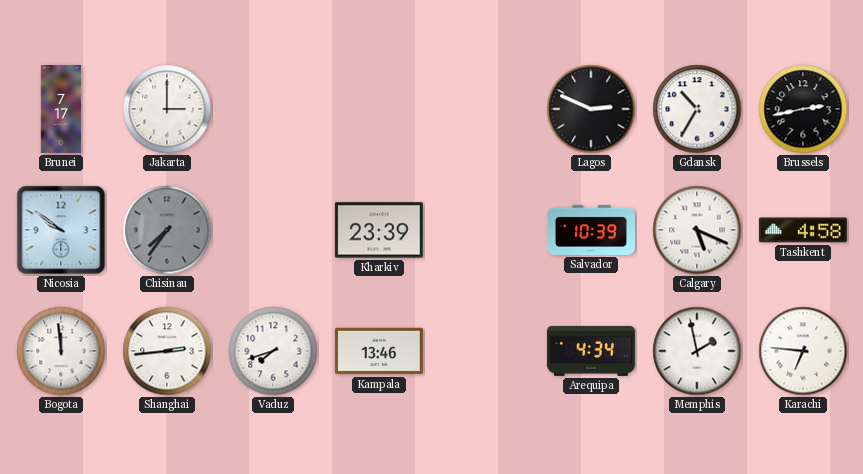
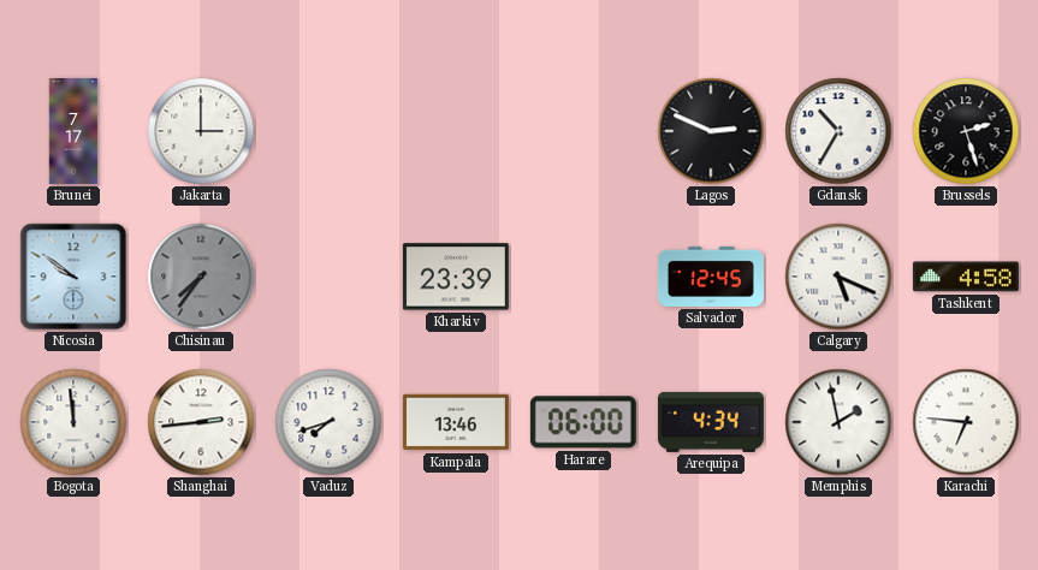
Brussels: 2:43 -> 2:27
Salvador: 10:39 -> 12:45
Harare: none -> 06:00
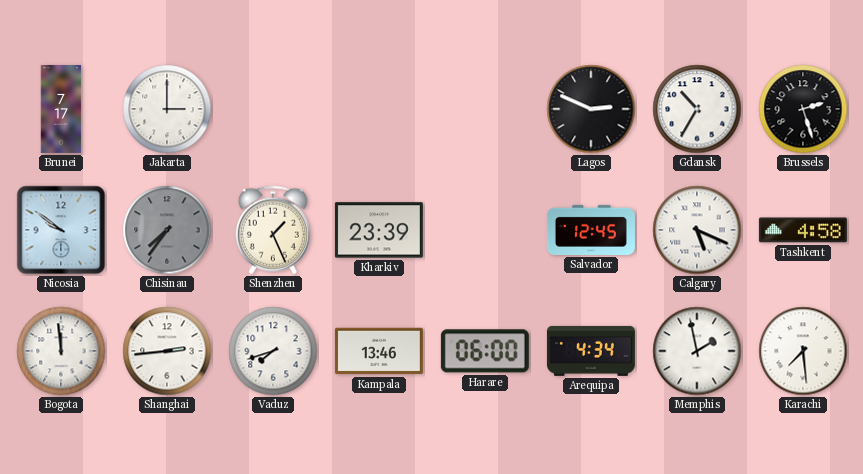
Shenzhen: none -> 1:26
Karachi: 6:46 -> 7:29
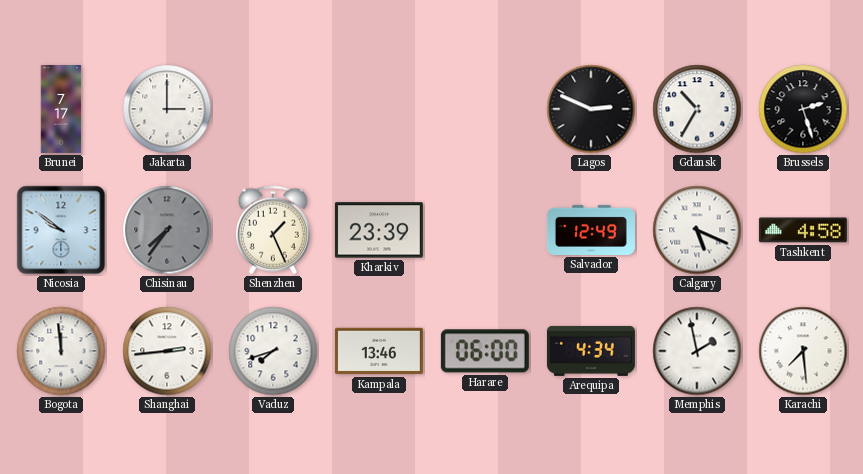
Salvador: 12:45 -> 12:49
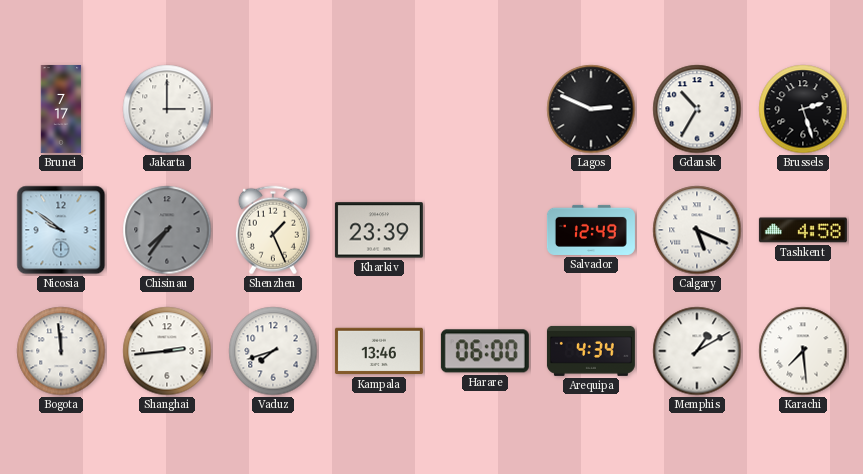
Memphis: 1:58 -> 1:10
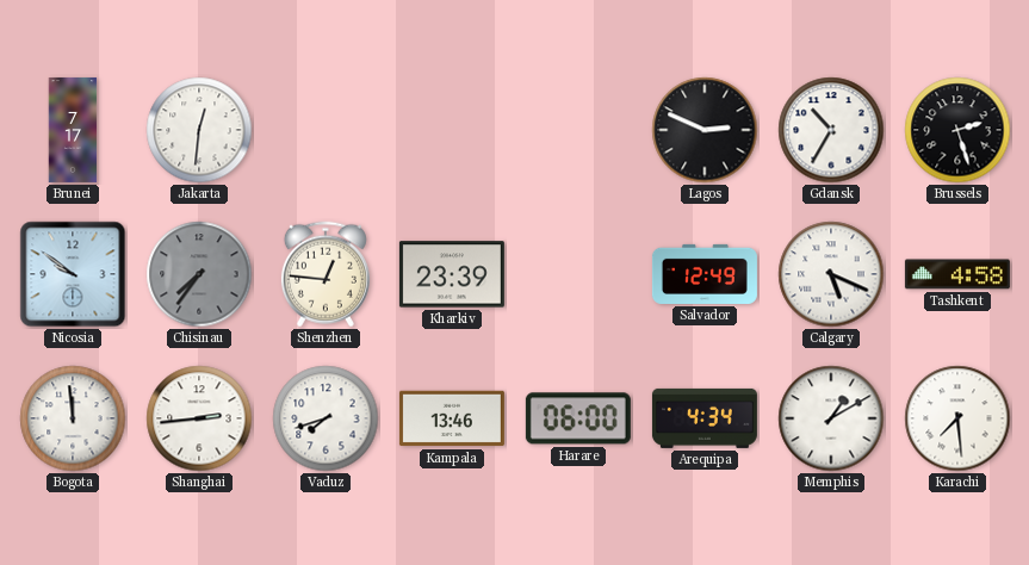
Jakarta: 3:00 -> 12:31
Shenzhen: 1:26 -> 12:46
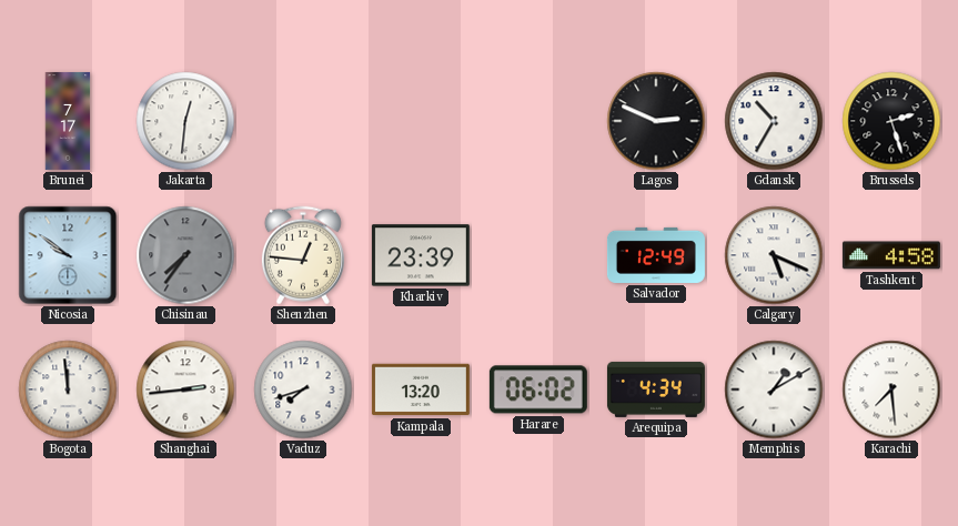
Kampala: 13:46 -> 13:20
Harare: 06:00 -> 06:02
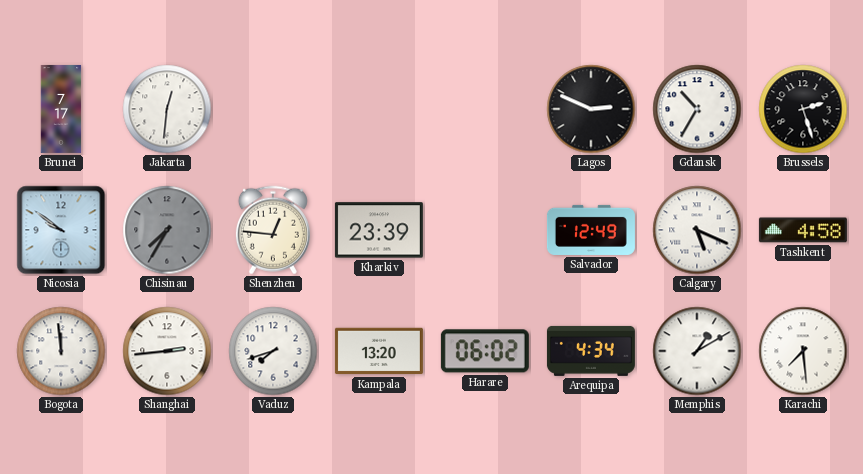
Chisinau: 7:36 -> 7:35
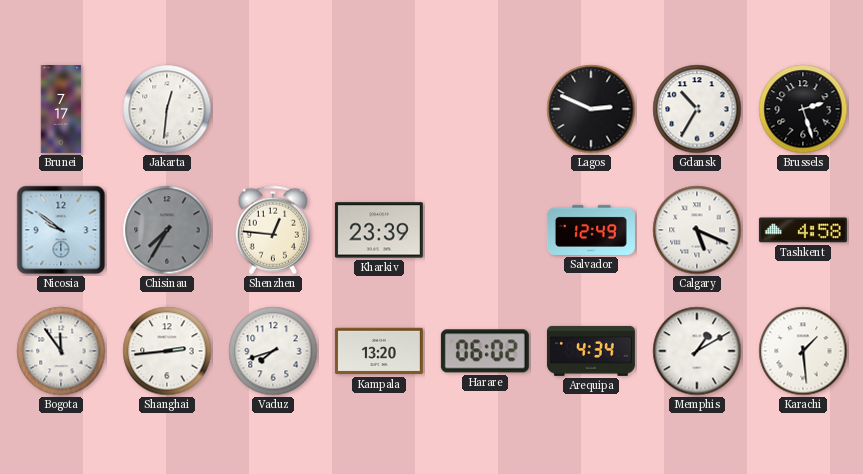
Bogota: 11:59 -> 11:54
Karachi: 7:29 -> 1:29
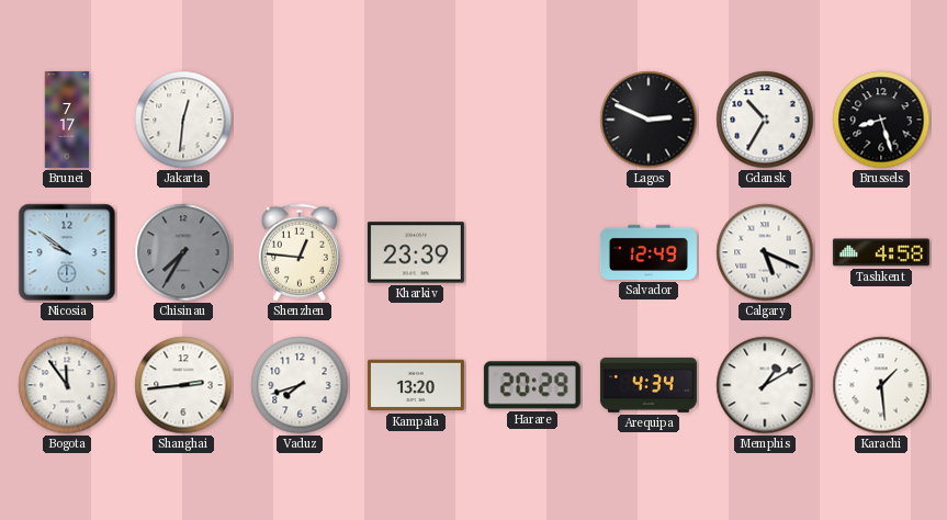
Brussels: 2:27 -> 8:27
Harare: 06:02 -> 20:29
